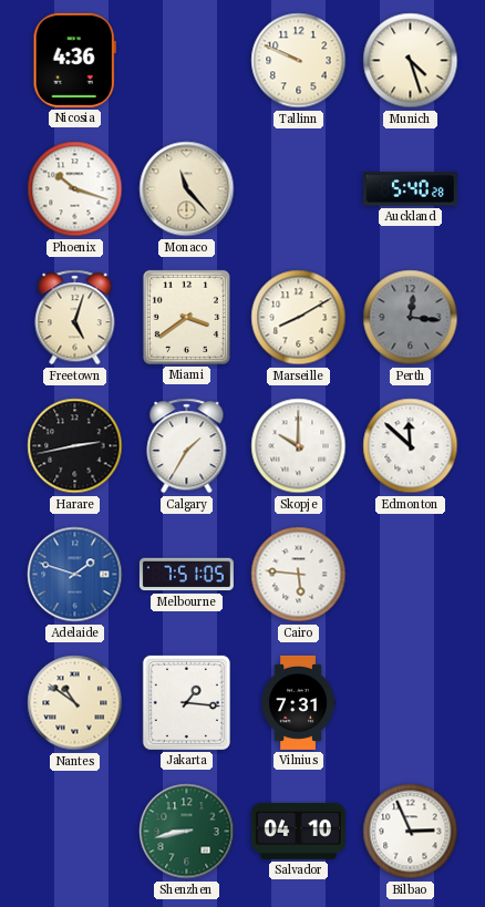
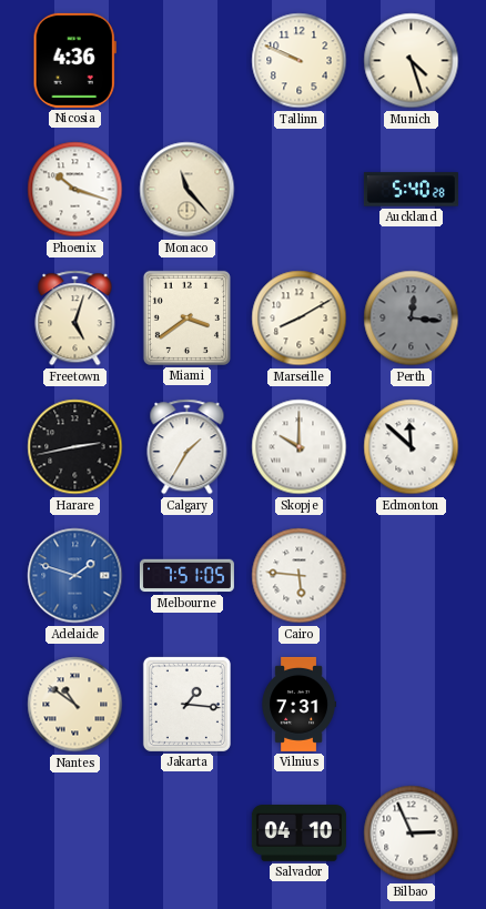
Shenzhen: 8:43 -> none
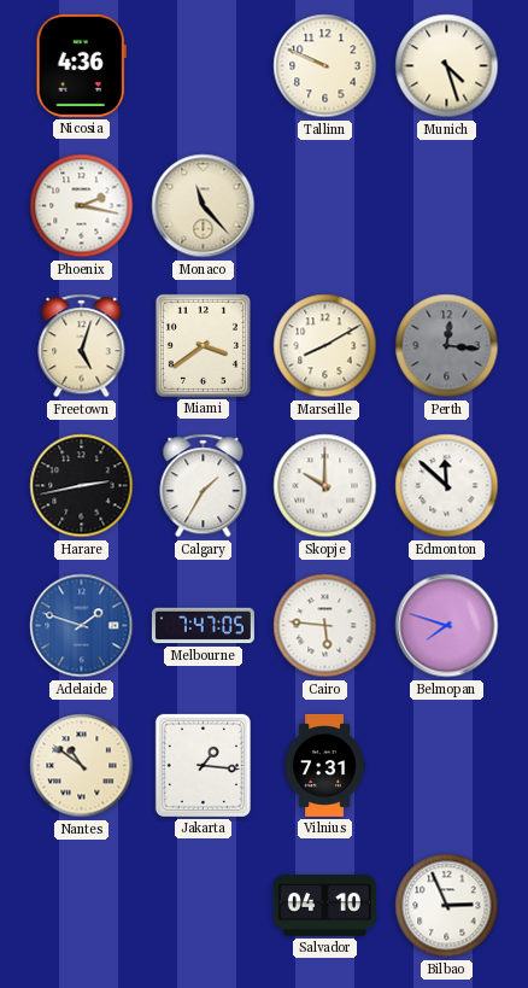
Phoenix: 10:18 -> 2:17
Auckland: 5:40 -> none
Melbourne: 7:51 -> 7:47
Belmopan: none -> 7:48
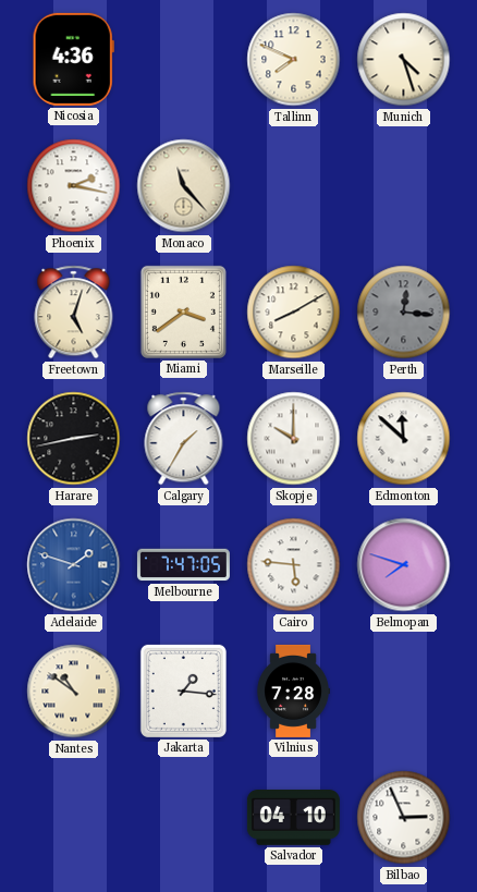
Tallinn: 9:49 -> 7:49
Vilnius: 7:31 -> 7:28
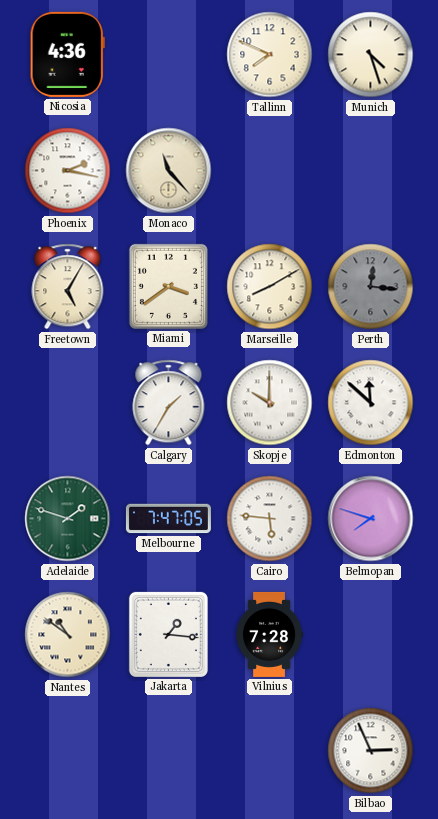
Freetown: 5:03 -> 5:05
Harare: 2:43 -> none
Adelaide dial: blue -> green
Salvador: 04:10 -> none
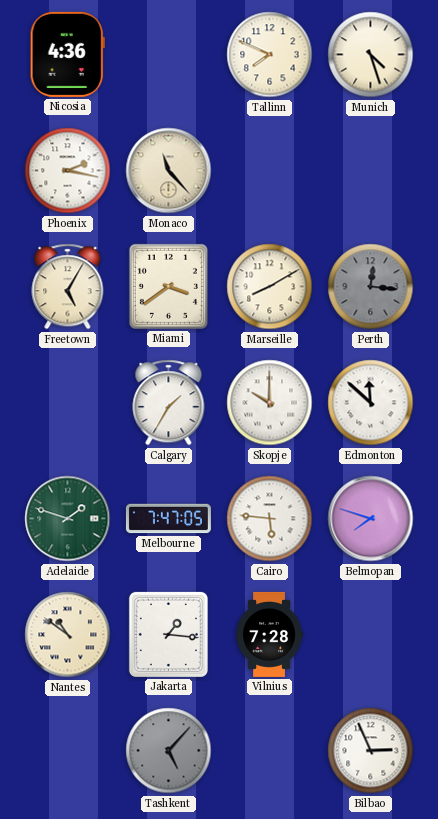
Tashkent: none -> 5:07
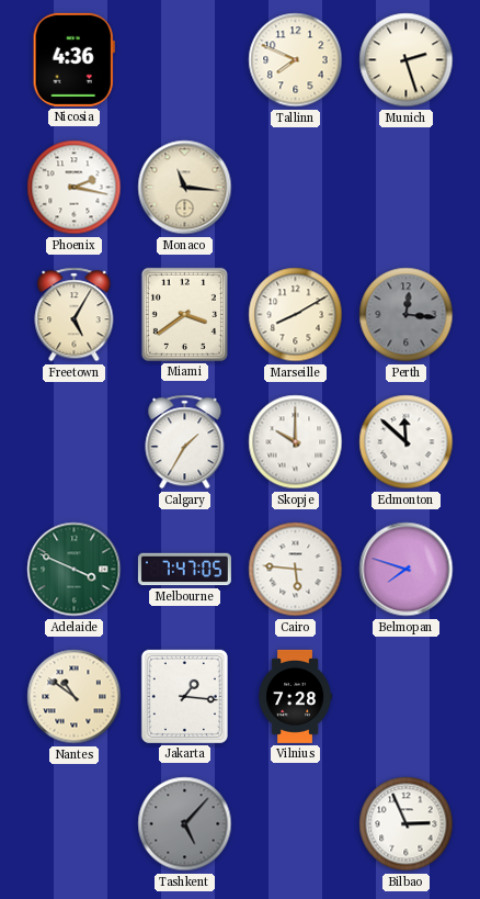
Munich: 4:27 -> 2:27
Monaco: 11:23 -> 11:16
Adelaide: 1:48 -> 3:49
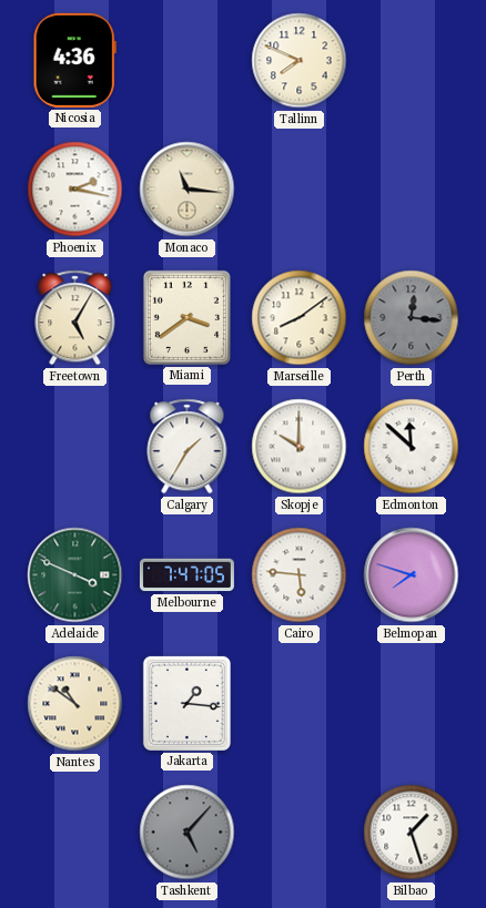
Munich: 2:27 -> none
Marseille: 8:10 -> 8:09
Vilnius: 7:28 -> none
Bilbao: 2:56 -> 1:27
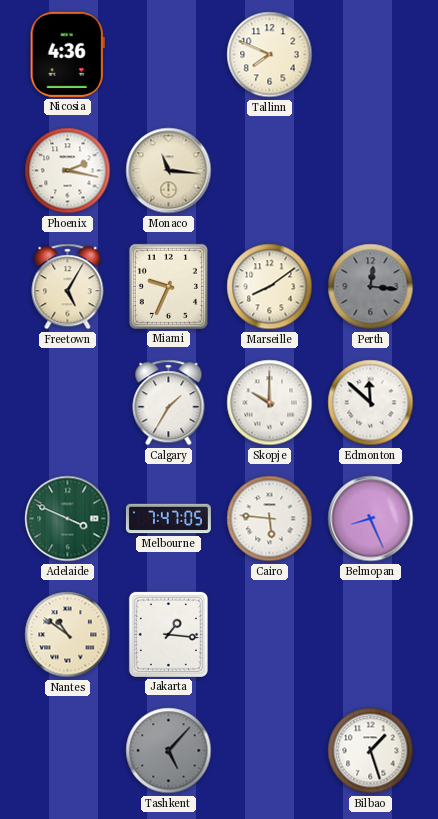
Miami: 3:39 -> 9:34
Belmopan: 7:48 -> 8:26
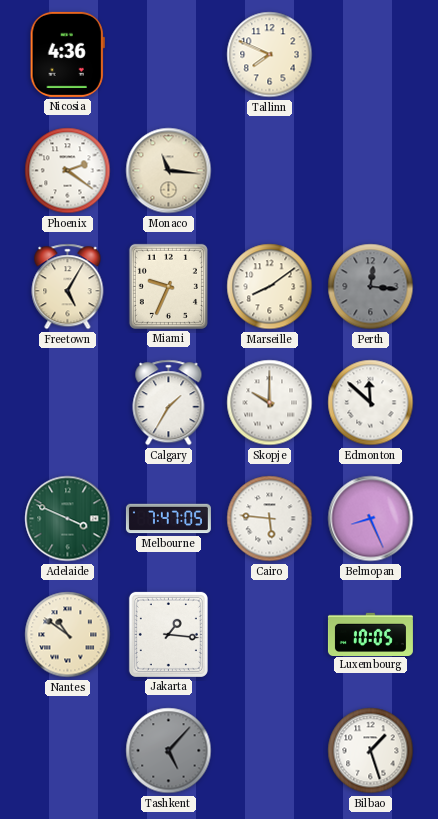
Phoenix: 2:17 -> 2:21
Luxembourg: none -> 10:05
